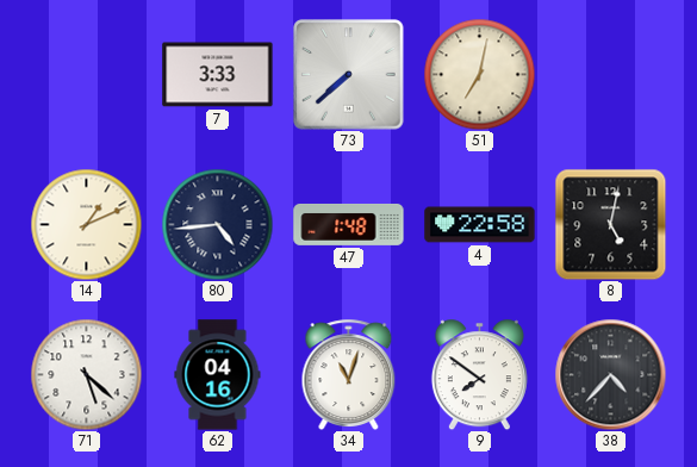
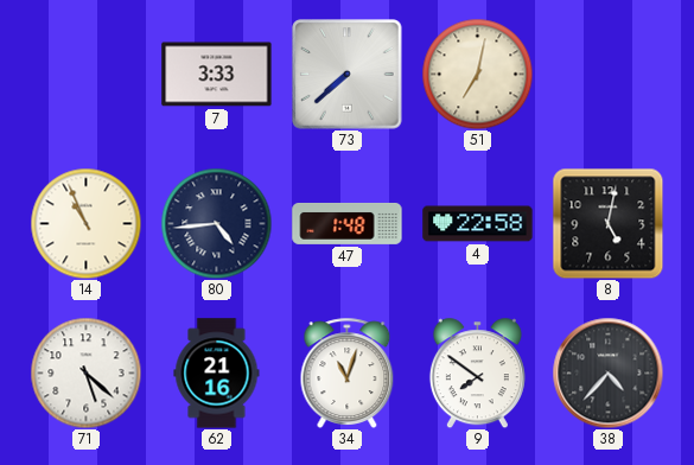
14: 1:11 -> 10:56
62: 04:16 -> 21:16
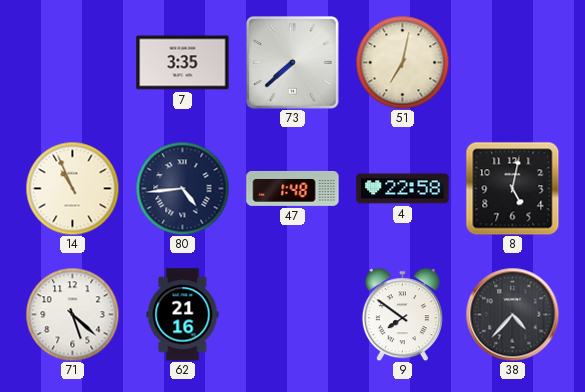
7: 3:33 -> 3:35
34: 11:03 -> none
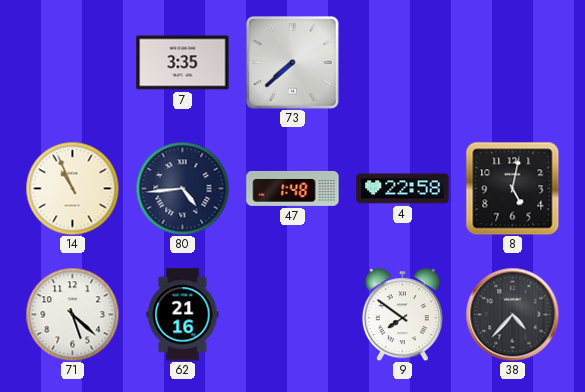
51: 7:02 -> none
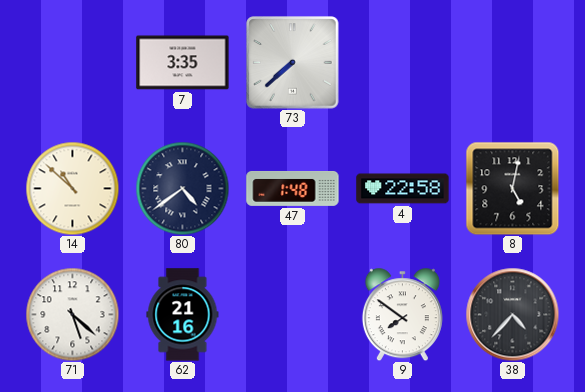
14: 10:56 -> 10:52
80: 4:44 -> 4:39
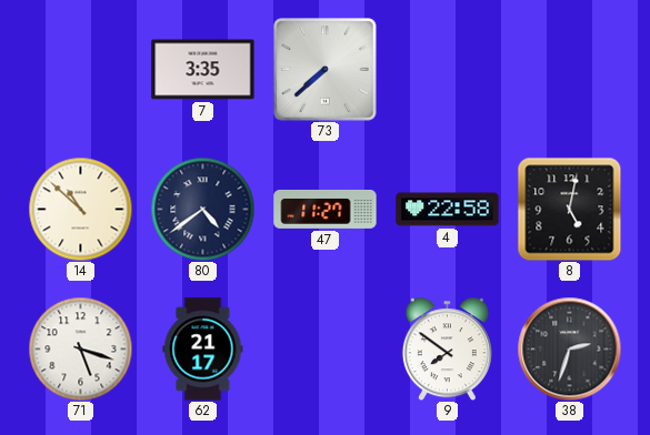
47: 1:48 -> 11:27
71: 5:22 -> 5:18
62: 21:16 -> 21:17
38: 4:37 -> 2:33
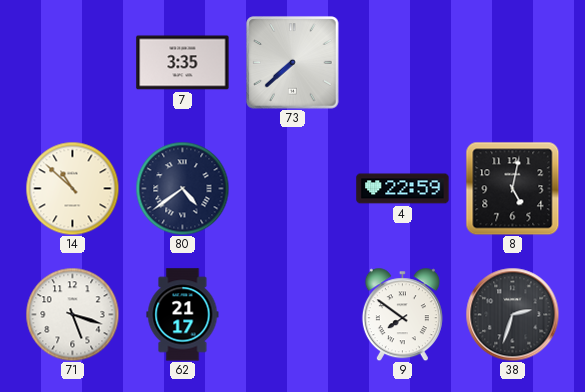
47: 11:27 -> none
4: 22:58 -> 22:59
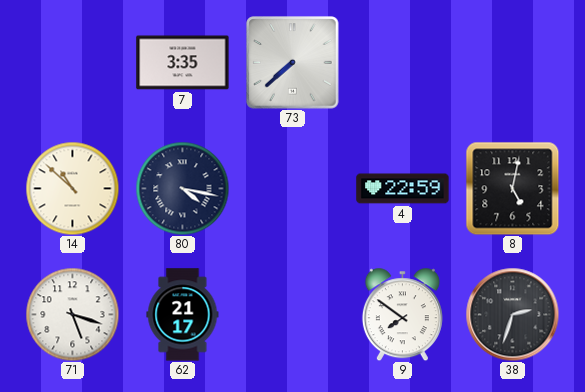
80: 4:39 -> 4:17
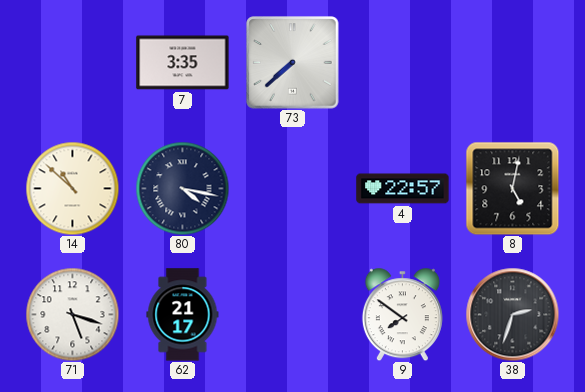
4: 22:59 -> 22:57
